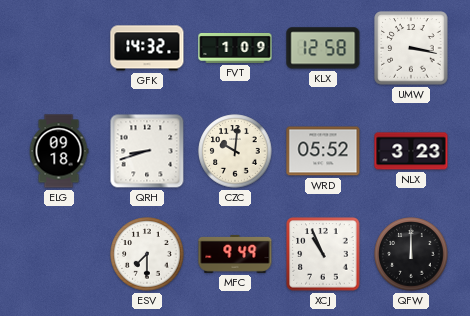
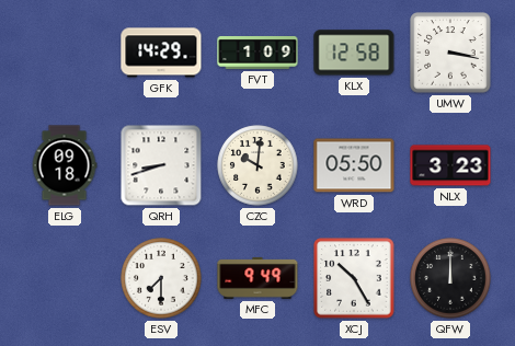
GFK: 14:32 -> 14:29
WRD: 05:52 -> 05:50
XCJ: 10:56 -> 10:25
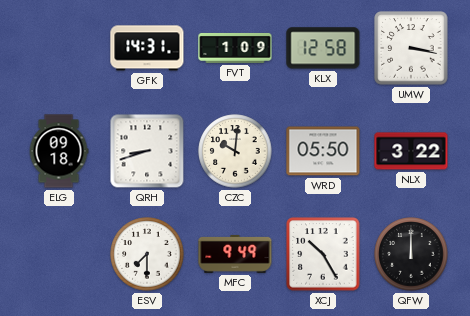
GFK: 14:29 -> 14:31
NLX: 3:23 -> 3:22
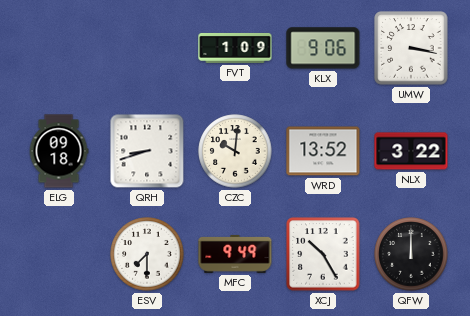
GFK: 14:31 -> none
KLX: 12:58 -> 9:06
WRD: 05:50 -> 13:52
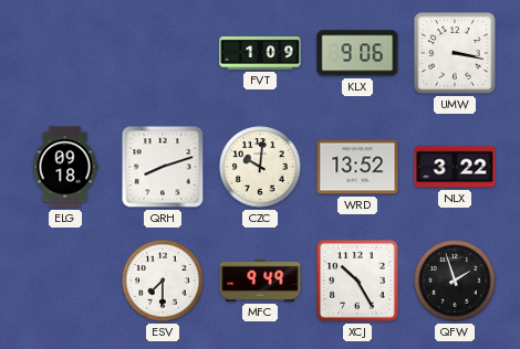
QRH: 8:42 -> 8:12
QFW: 12:00 -> 1:57
